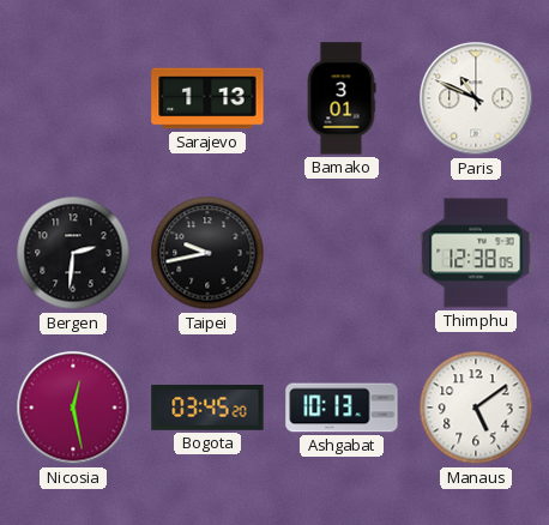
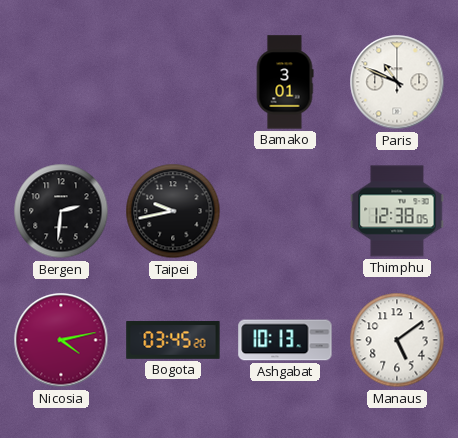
Sarajevo: 1:13 -> none
Nicosia: 12:28 -> 4:13
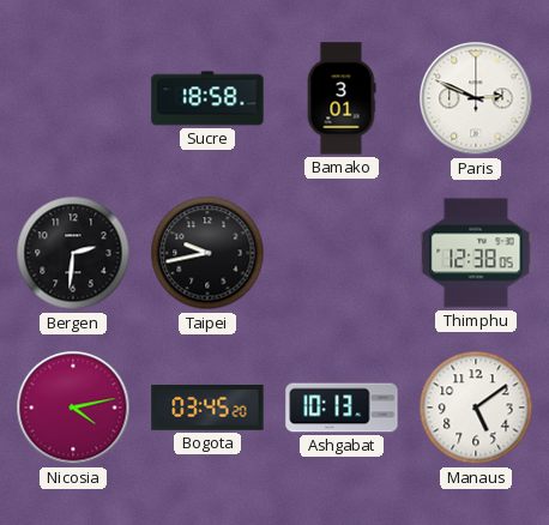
Sucre: none -> 18:58
Paris: 10:49 -> 2:49
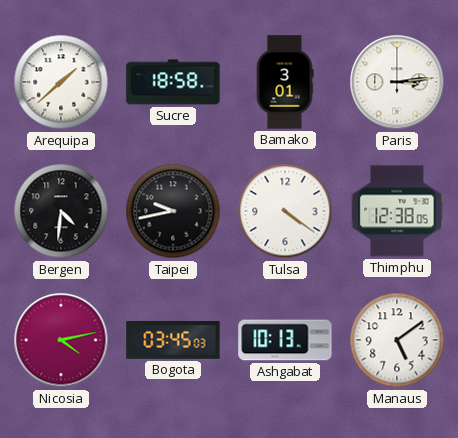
Arequipa: none -> 1:38
Paris: 2:49 -> 3:14
Bergen: 2:31 -> 4:31
Tulsa: none -> 4:21
Bogota: 03:45:20 -> 03:45:03
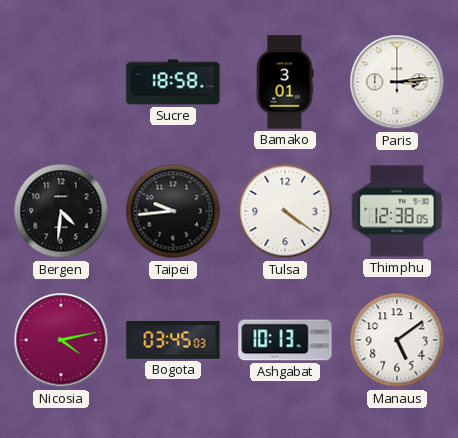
Arequipa: 1:38 -> none
Taipei: 9:43 -> 9:44
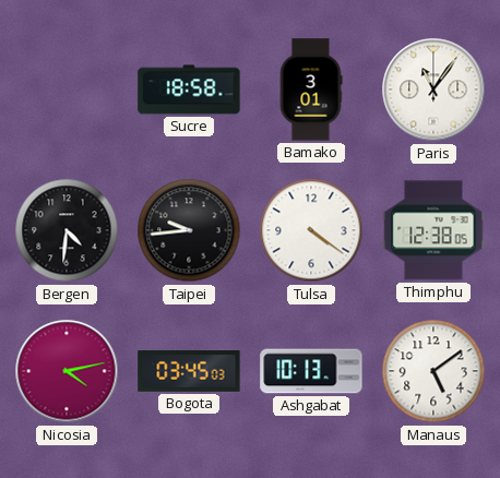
Paris: 3:14 -> 11:06
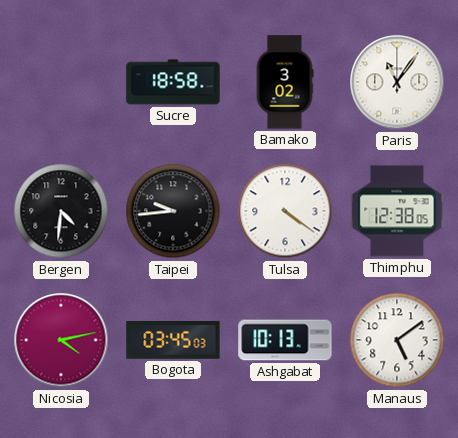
Bamako: 3:01 -> 3:02
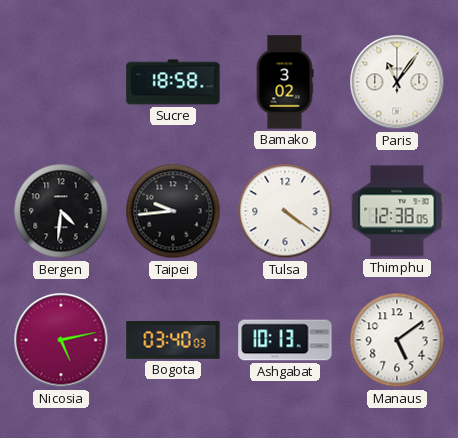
Nicosia: 4:13 -> 5:13
Bogota: 03:45 -> 03:40
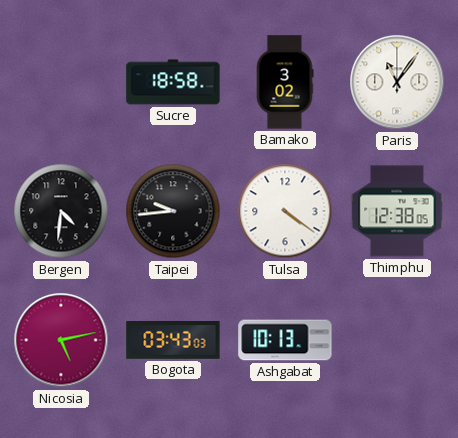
Bogota: 03:40 -> 03:43
Manaus: 5:09 -> none
